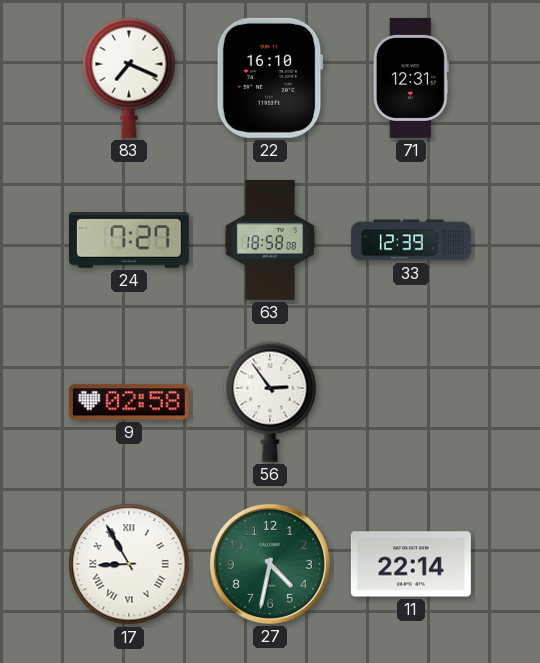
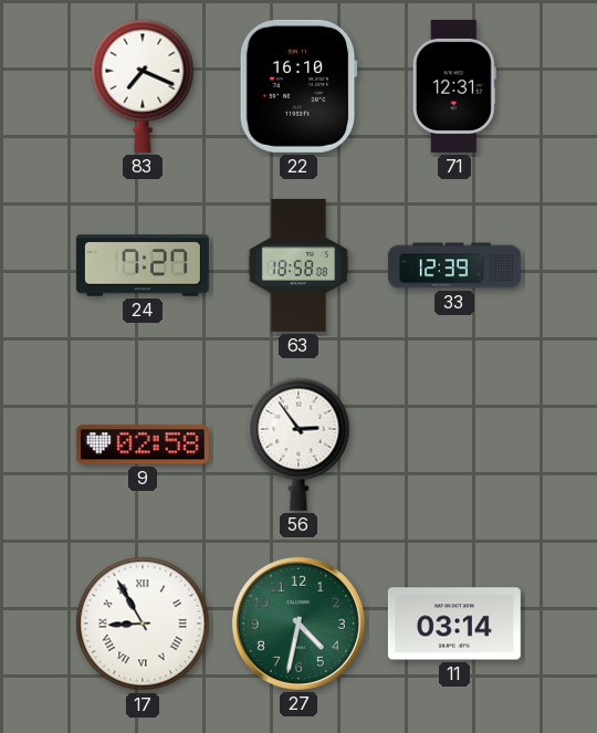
11: 22:14 -> 03:14
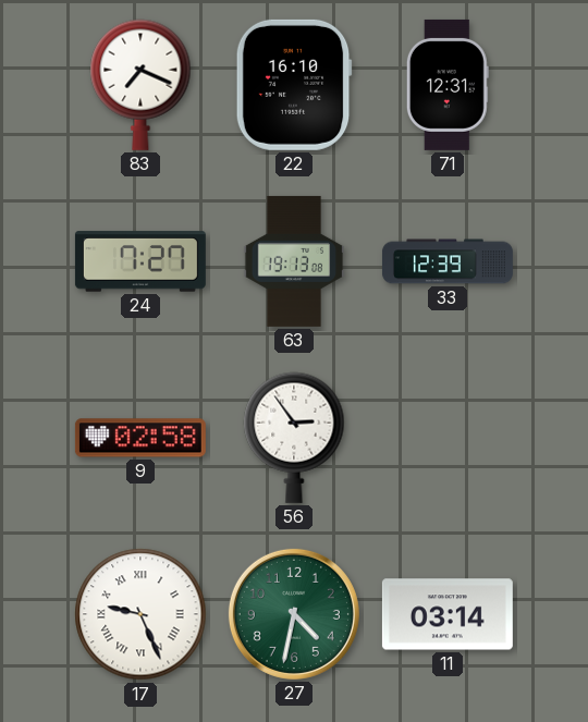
63: 18:58 -> 19:13
17: 8:55 -> 9:26
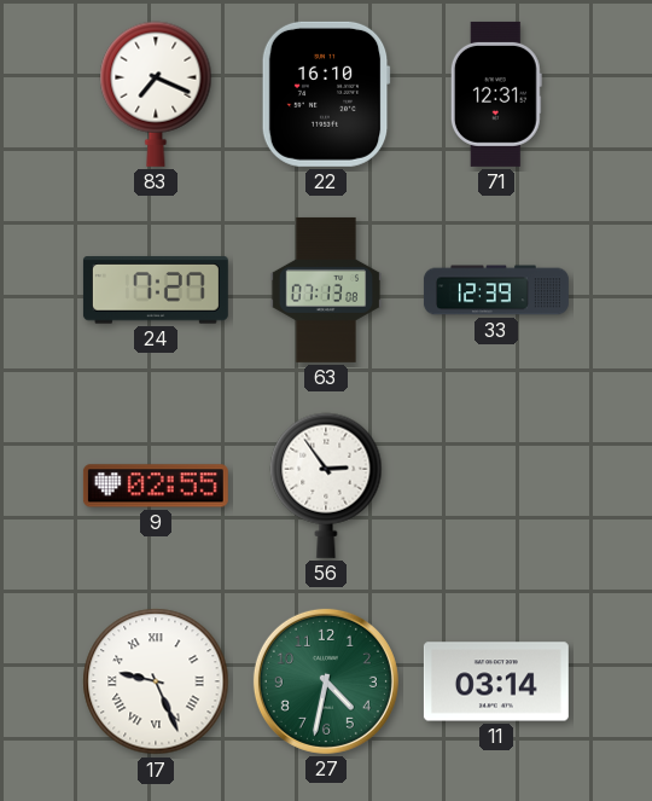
63: 19:13 -> 07:13
9: 02:58 -> 02:55
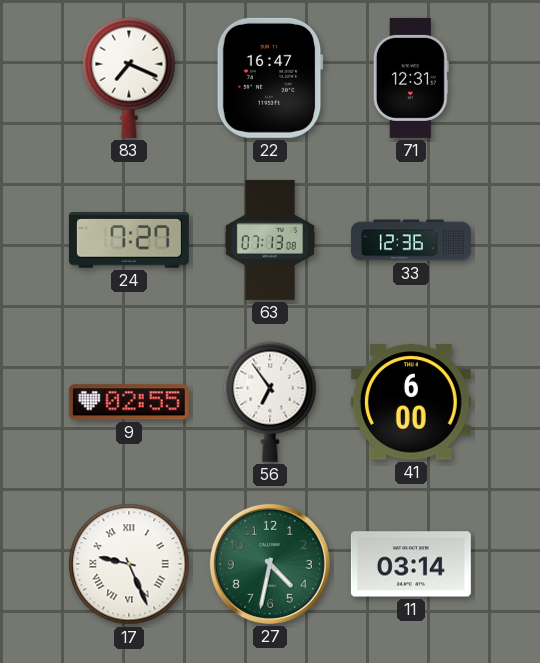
22: 16:10 -> 16:47
33: 12:39 -> 12:36
56: 2:54 -> 6:54
41: none -> 6:00
